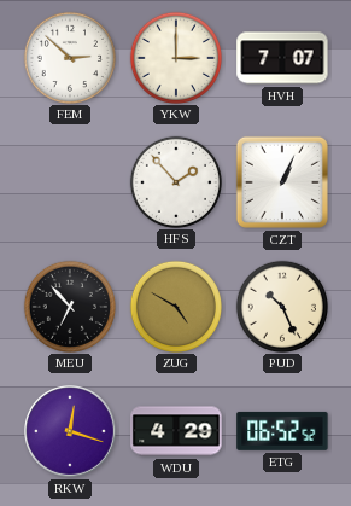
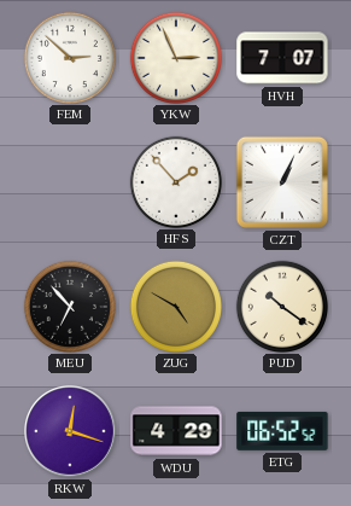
YKW: 3:00 -> 2:56
PUD: 10:26 -> 10:21
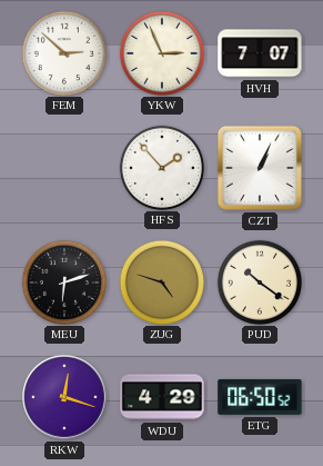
MEU: 6:53 -> 6:12
ZUG: 4:50 -> 4:48
ETG: 06:52 -> 06:50
